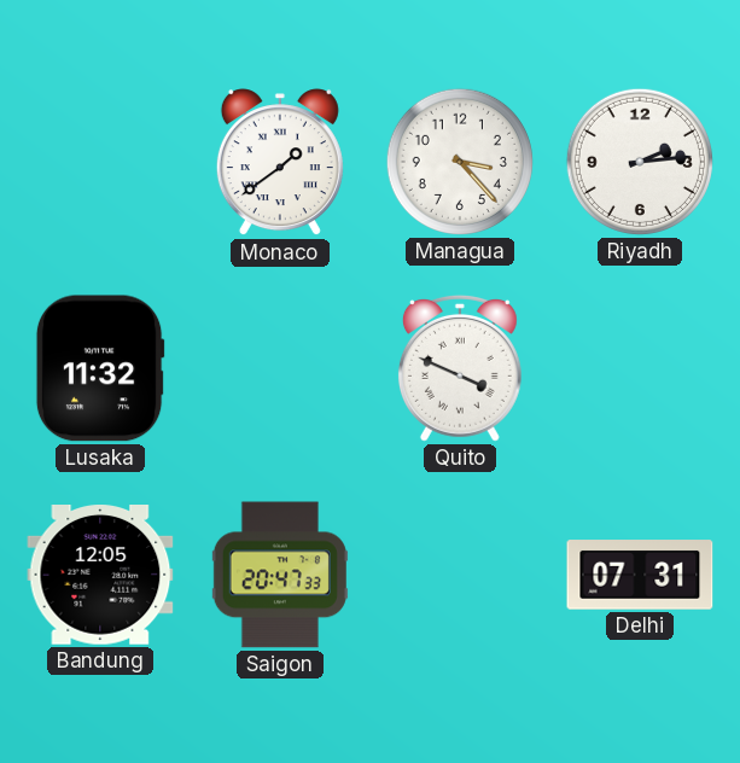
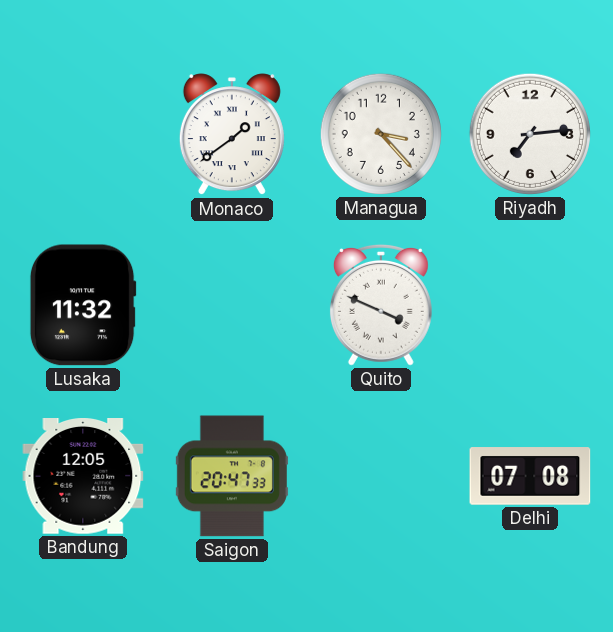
Riyadh: 2:14 -> 7:14
Delhi: 07:31 -> 07:08
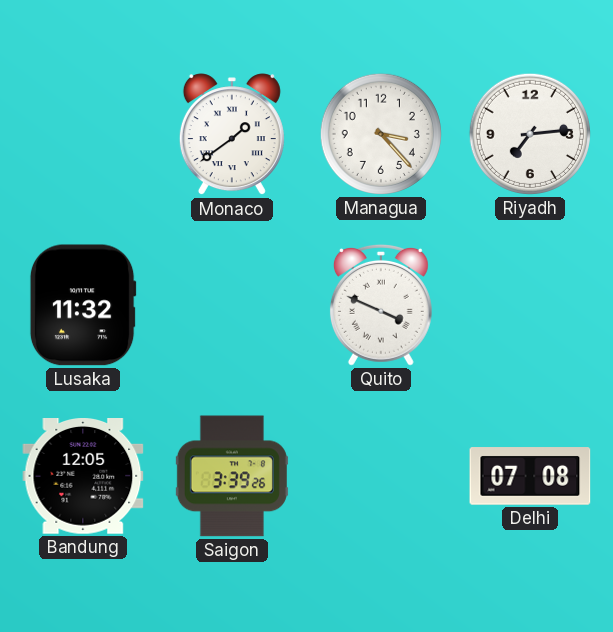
Saigon: 20:47 -> 3:39
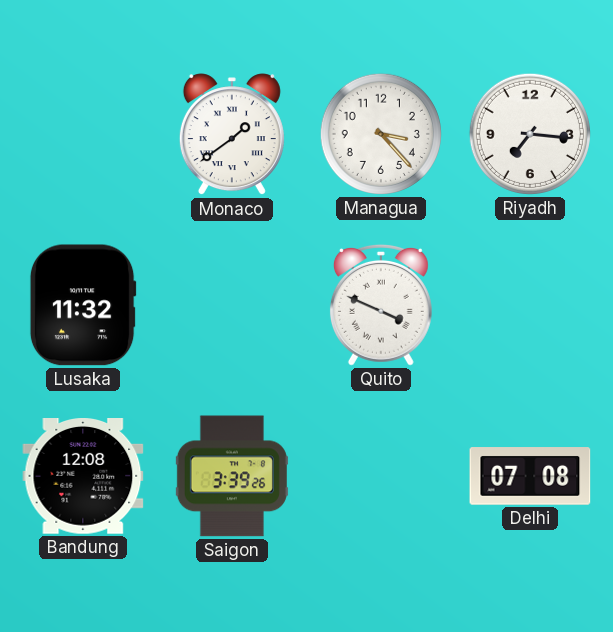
Riyadh: 7:14 -> 7:16
Bandung: 12:05 -> 12:08
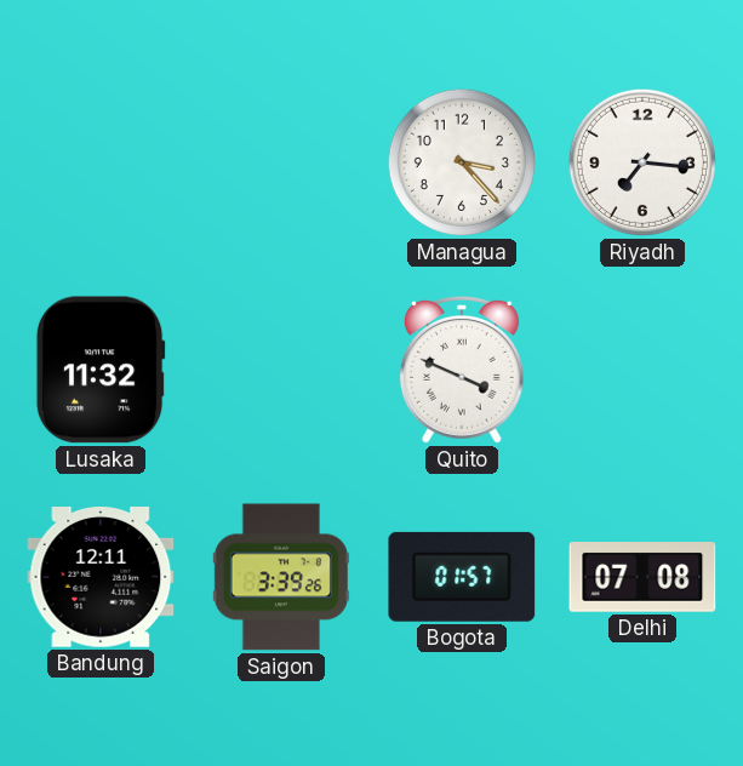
Monaco: 1:39 -> none
Bandung: 12:08 -> 12:11
Bogota: none -> 01:57
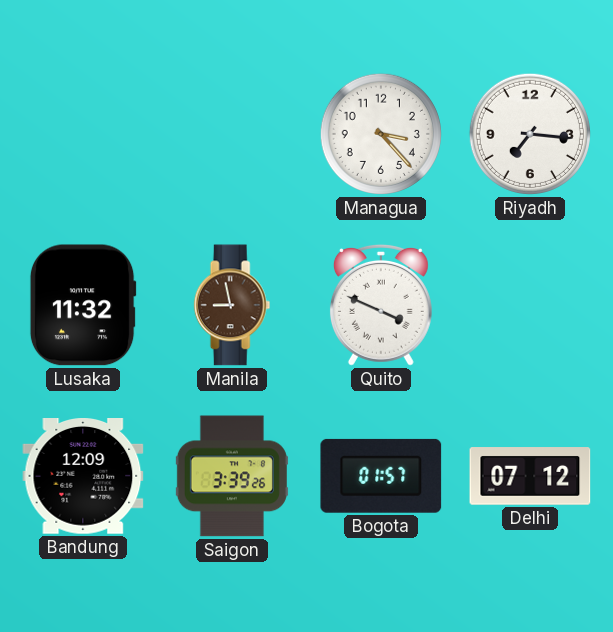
Manila: none -> 8:58
Bandung: 12:11 -> 12:09
Delhi: 07:08 -> 07:12
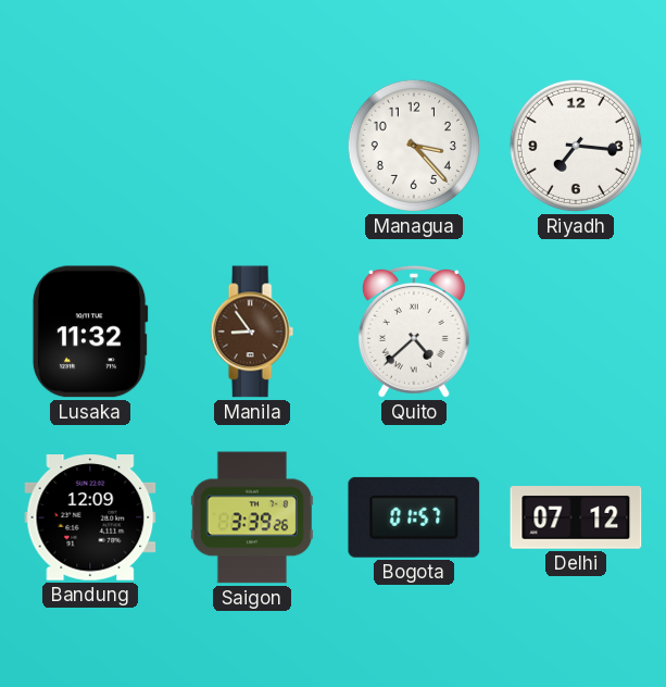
Manila: 8:58 -> 8:54
Quito: 3:49 -> 4:38
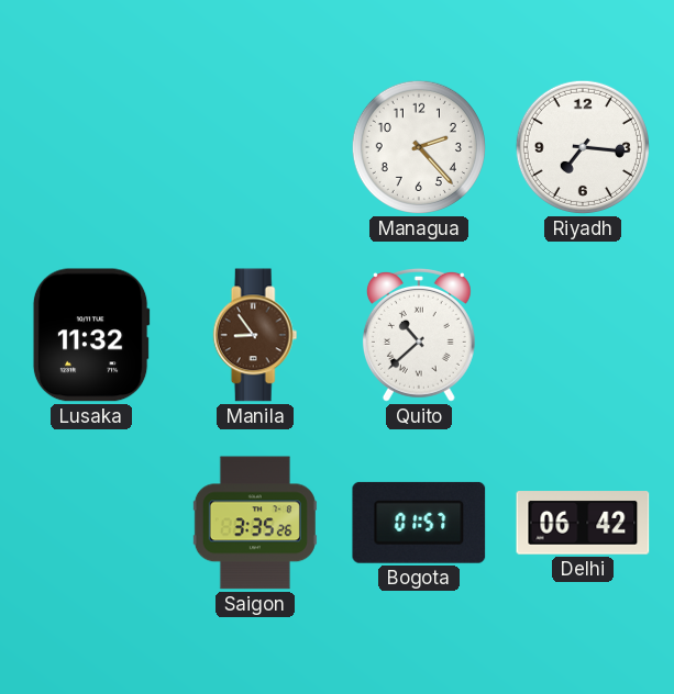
Managua: 3:23 -> 2:23
Quito: 4:38 -> 10:38
Bandung: 12:09 -> none
Saigon: 3:39 -> 3:35
Delhi: 07:12 -> 06:42
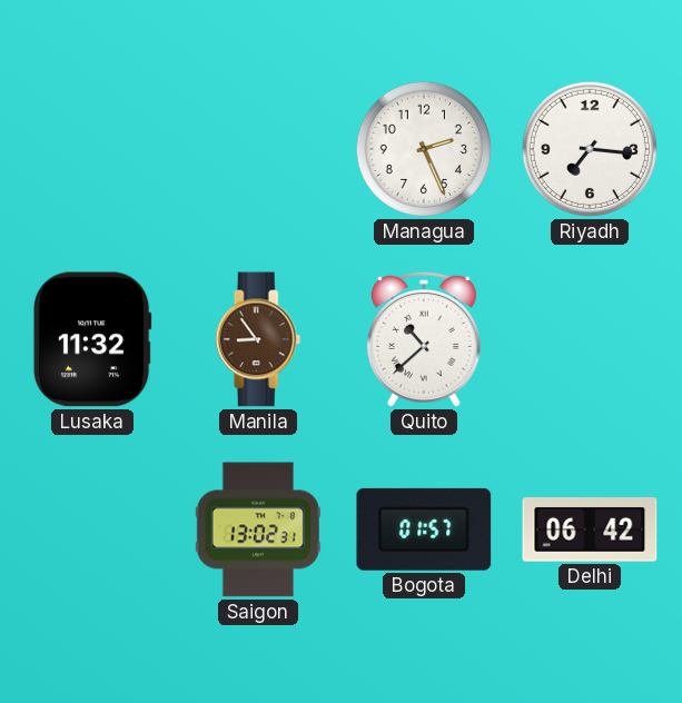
Managua: 2:23 -> 2:26
Saigon: 3:35 -> 13:02
